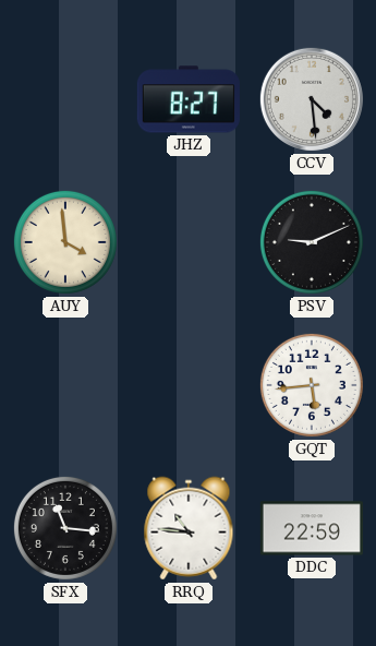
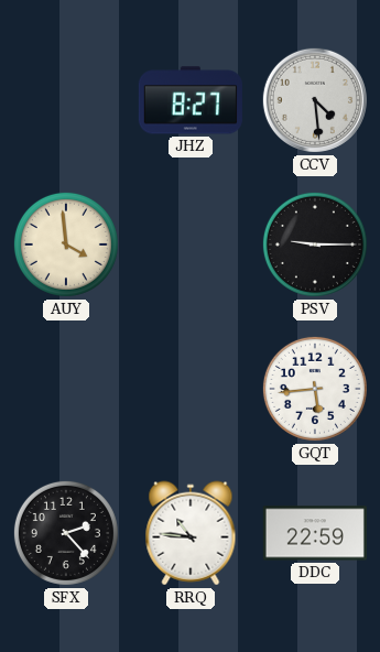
PSV: 9:11 -> 9:15
SFX: 11:16 -> 2:23
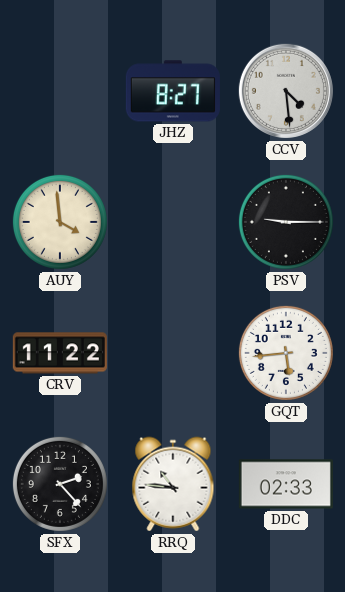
CRV: none -> 11:22
DDC: 22:59 -> 02:33
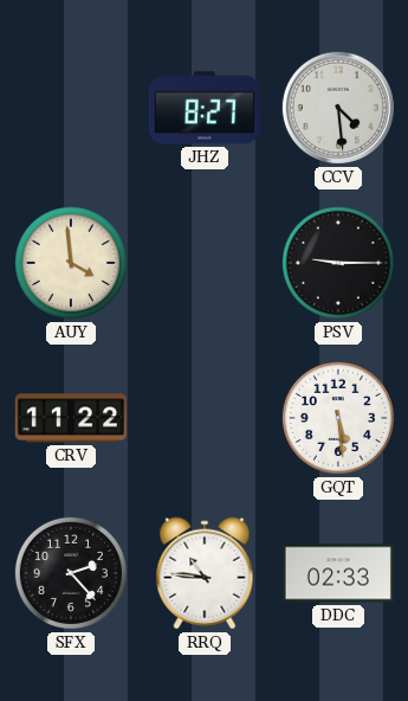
GQT: 5:44 -> 5:29
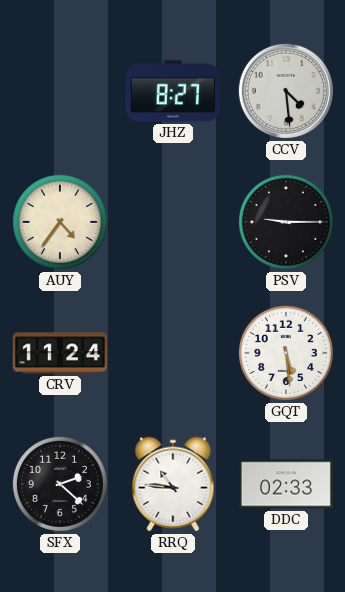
AUY: 3:59 -> 4:36
CRV: 11:22 -> 11:24
SFX: 2:23 -> 2:22
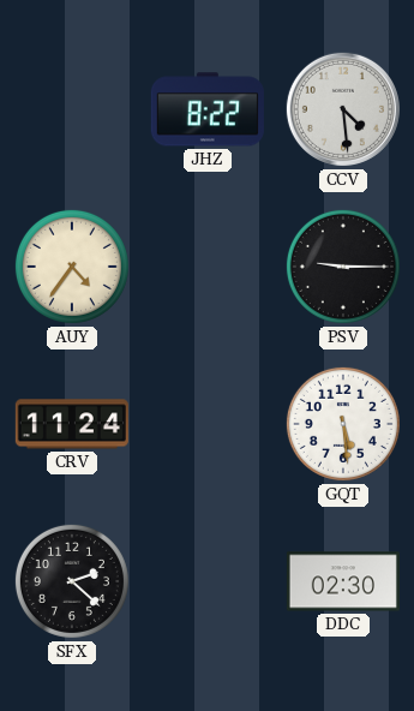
JHZ: 8:27 -> 8:22
RRQ: 10:46 -> none
DDC: 02:33 -> 02:30
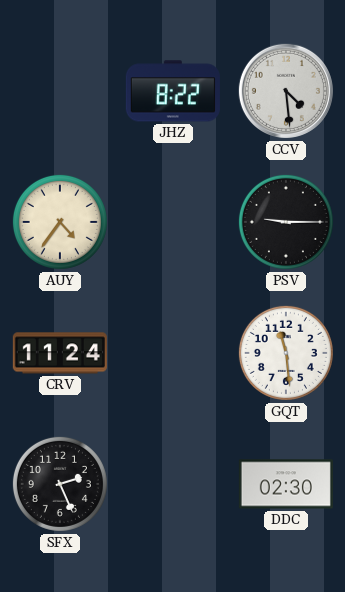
GQT: 5:29 -> 11:29
SFX: 2:22 -> 2:26
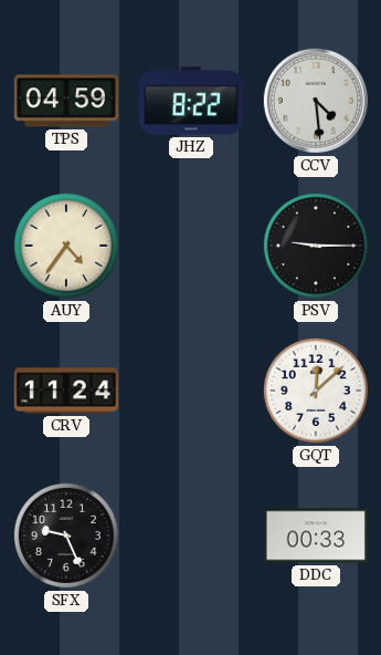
TPS: none -> 04:59
GQT: 11:29 -> 12:08
SFX: 2:26 -> 9:26
DDC: 02:30 -> 00:33
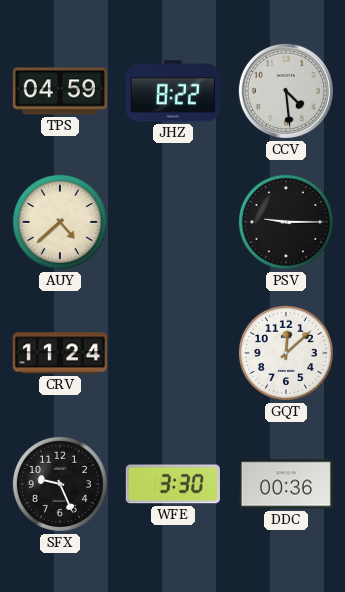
AUY: 4:36 -> 4:38
WFE: none -> 3:30
DDC: 00:33 -> 00:36
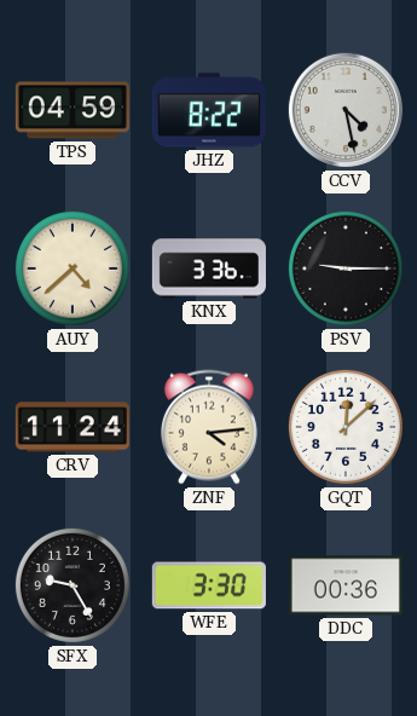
CCV: 4:29 -> 4:28
KNX: none -> 3:36
ZNF: none -> 4:14
SFX: 9:26 -> 9:25
